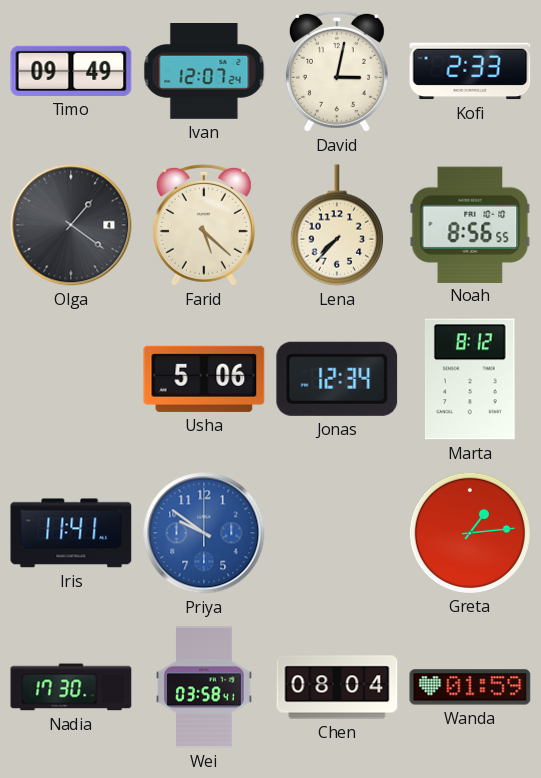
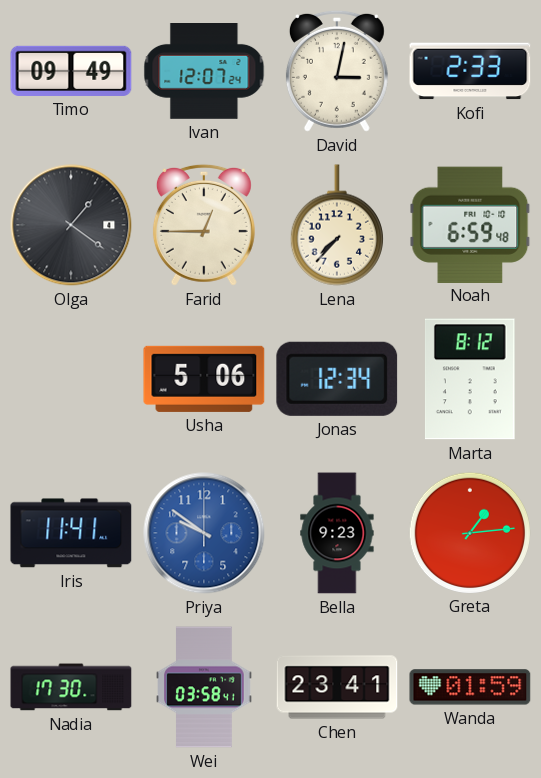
Farid: 5:22 -> 12:45
Noah: 8:56 -> 6:59
Bella: none -> 9:23
Chen: 08:04 -> 23:41
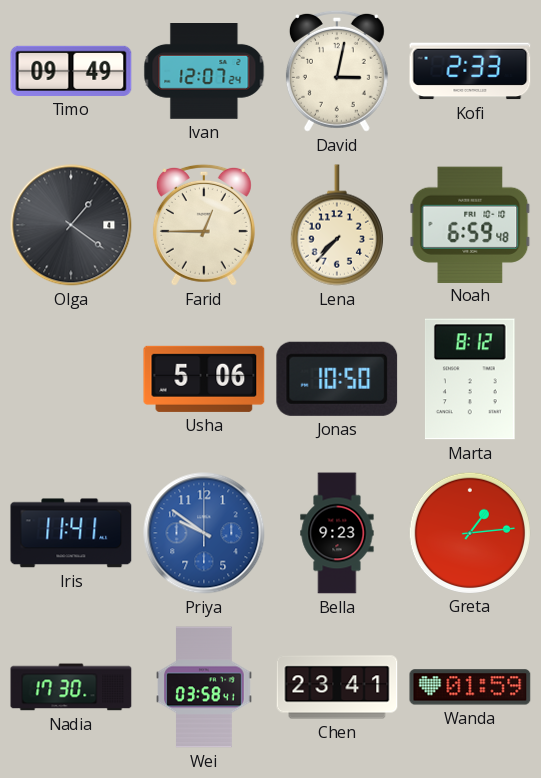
Jonas: 12:34 -> 10:50
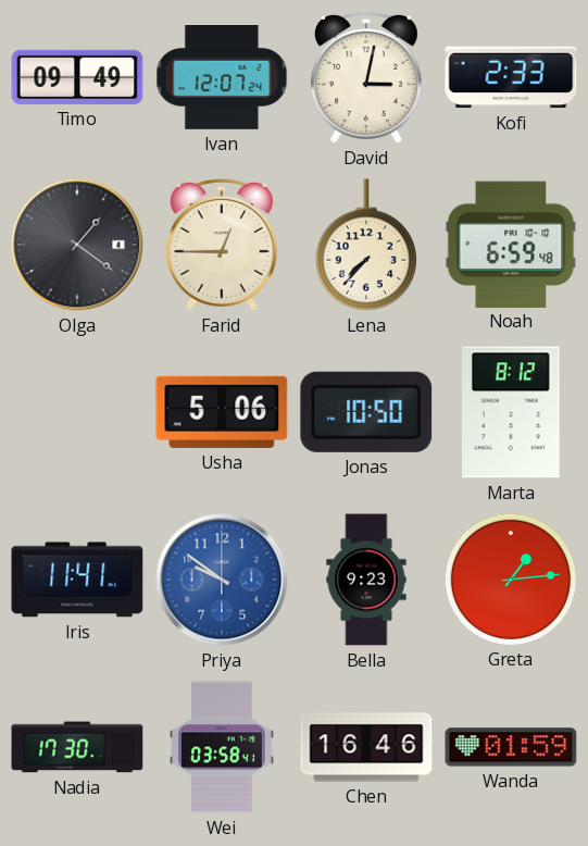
Chen: 23:41 -> 16:46
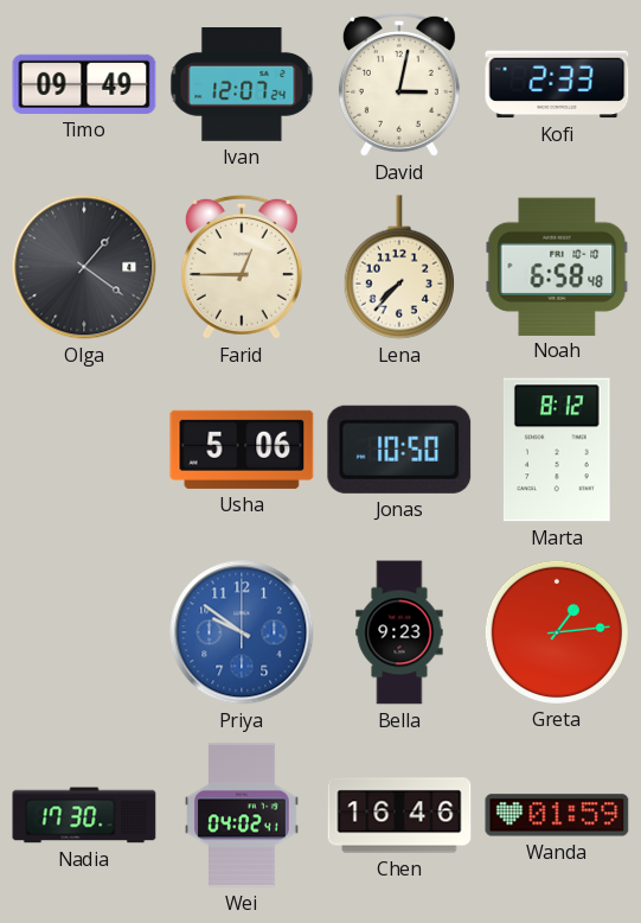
Noah: 6:59 -> 6:58
Iris: 11:41 -> none
Wei: 03:58 -> 04:02
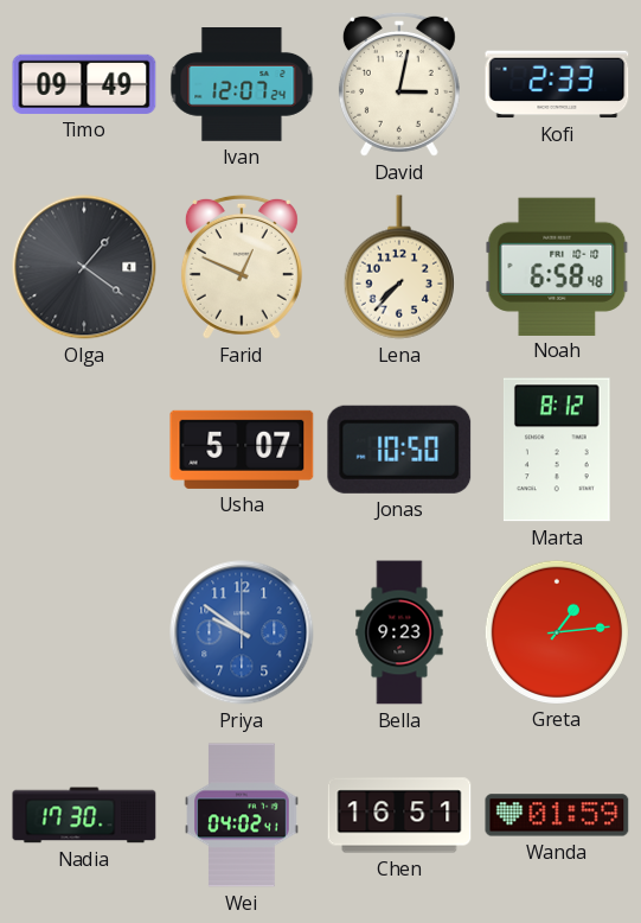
Farid: 12:45 -> 12:49
Usha: 5:06 -> 5:07
Chen: 16:46 -> 16:51
